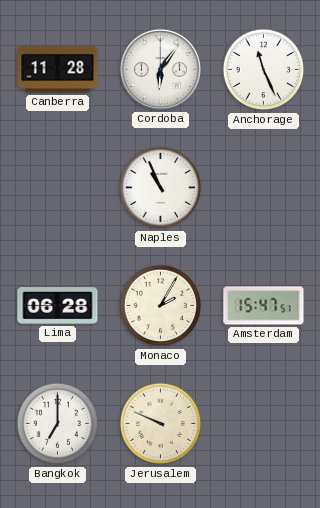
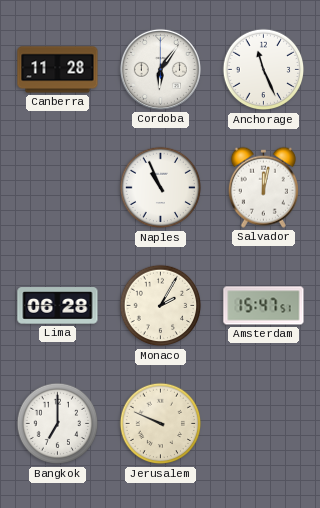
Salvador: none -> 12:02
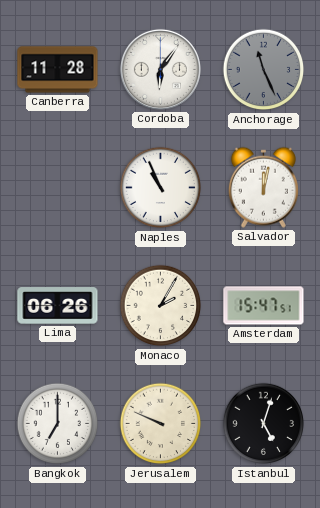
Anchorage dial: white -> grey
Lima: 06:28 -> 06:26
Istanbul: none -> 5:03
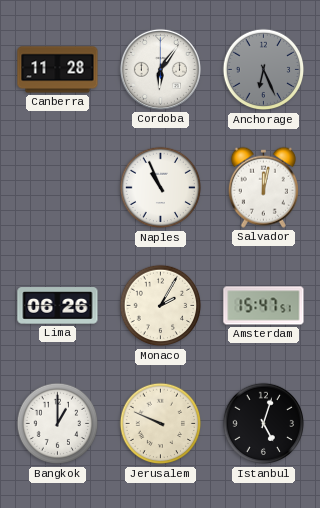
Anchorage: 11:26 -> 6:26
Bangkok: 7:00 -> 1:00
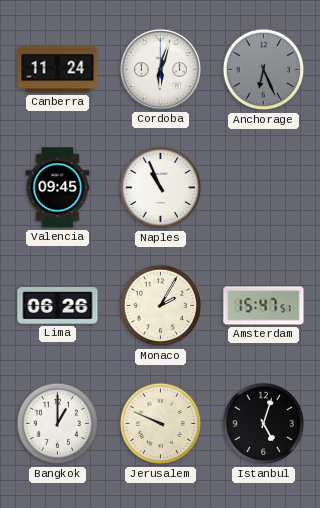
Canberra: 11:28 -> 11:24
Cordoba: 6:06 -> 6:03
Valencia: none -> 09:45
Salvador: 12:02 -> none
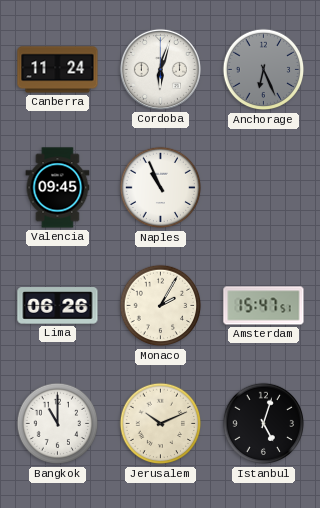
Bangkok: 1:00 -> 11:00
Jerusalem: 9:49 -> 10:11
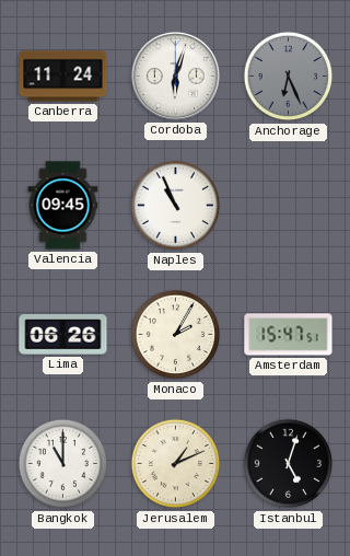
Jerusalem: 10:11 -> 1:11
